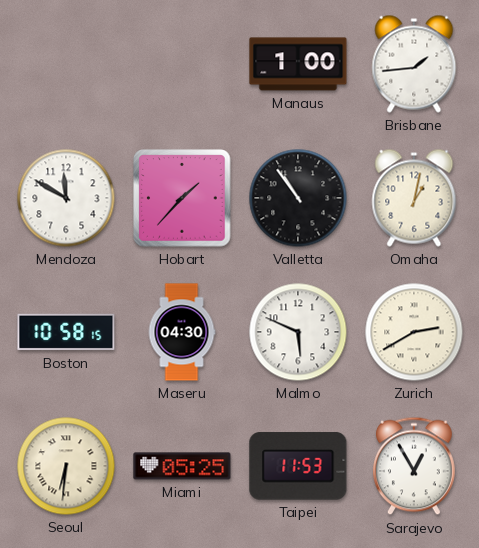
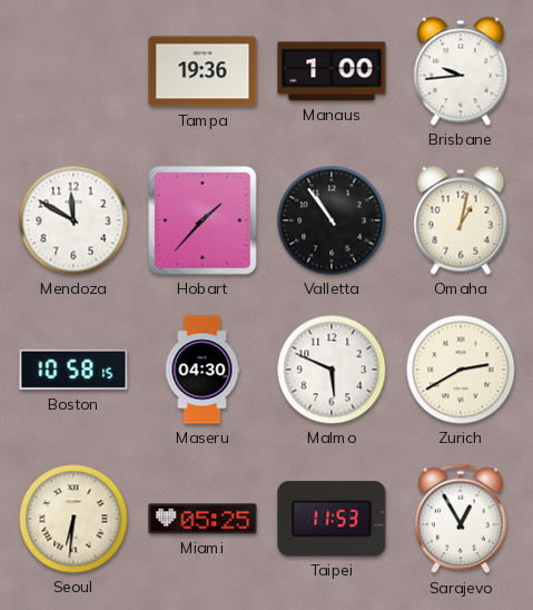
Tampa: none -> 19:36
Brisbane: 1:44 -> 9:44
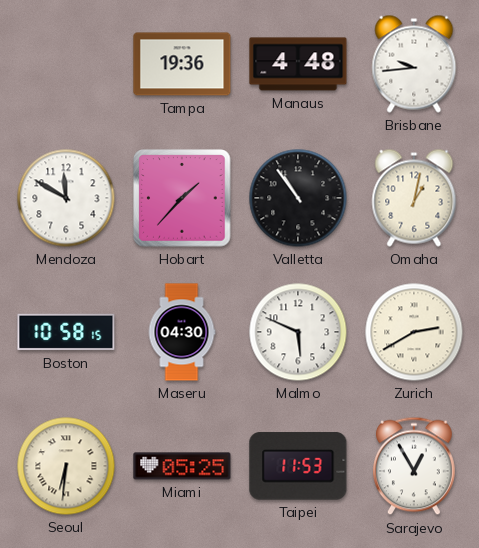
Manaus: 1:00 -> 4:48
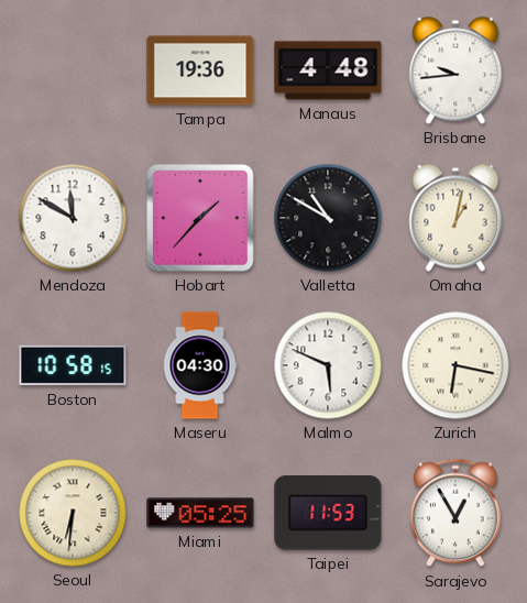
Valletta: 10:54 -> 10:50
Zurich: 2:40 -> 6:17
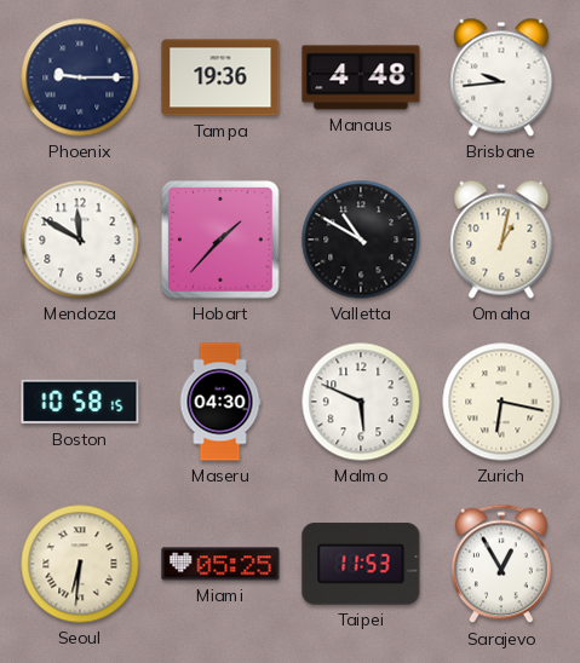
Phoenix: none -> 9:15
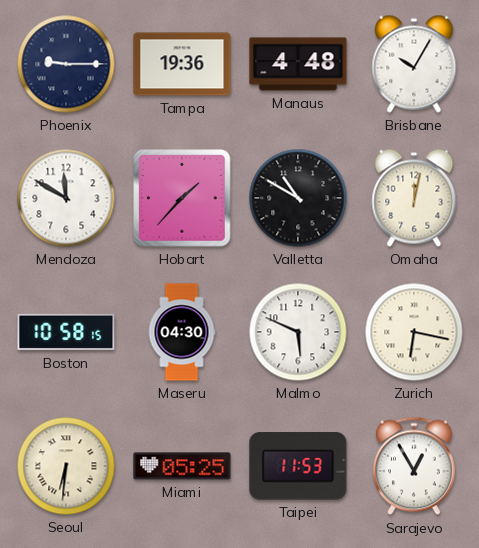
Brisbane: 9:44 -> 10:05
Omaha: 1:02 -> 12:02
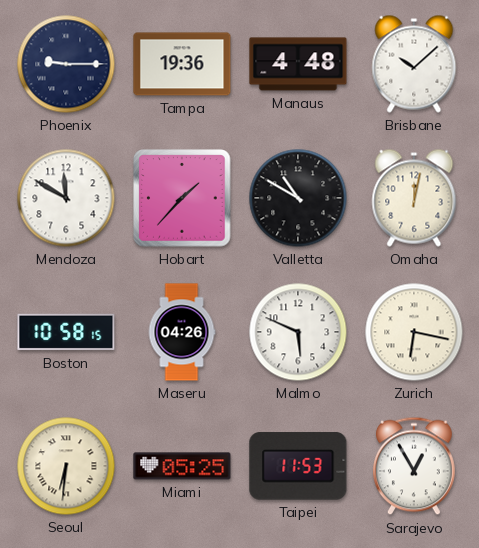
Brisbane: 10:05 -> 10:08
Maseru: 04:30 -> 04:26
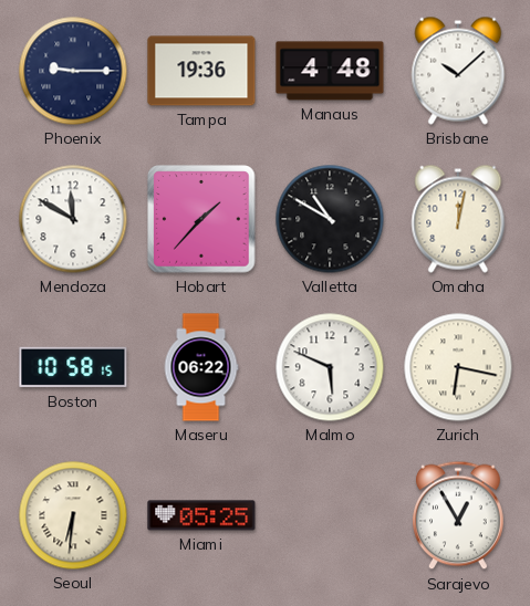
Maseru: 04:26 -> 06:22
Taipei: 11:53 -> none
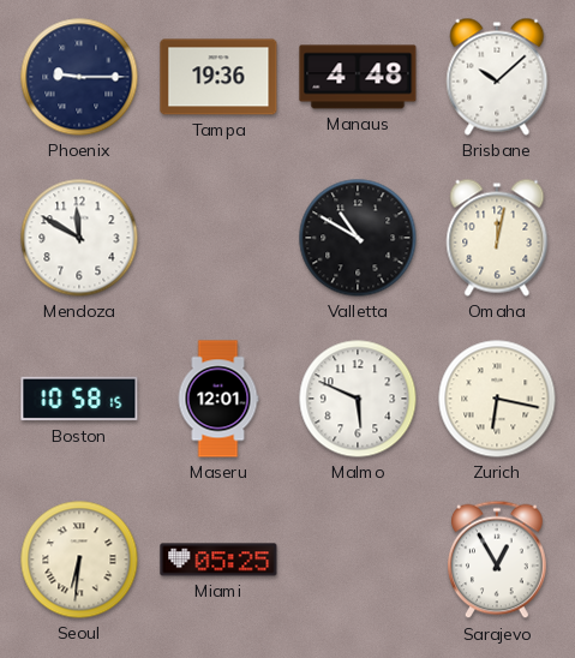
Hobart: 1:37 -> none
Maseru: 06:22 -> 12:01
